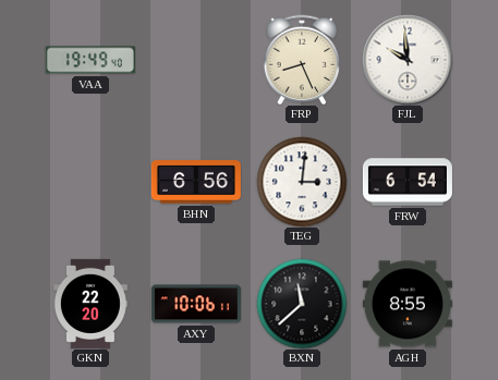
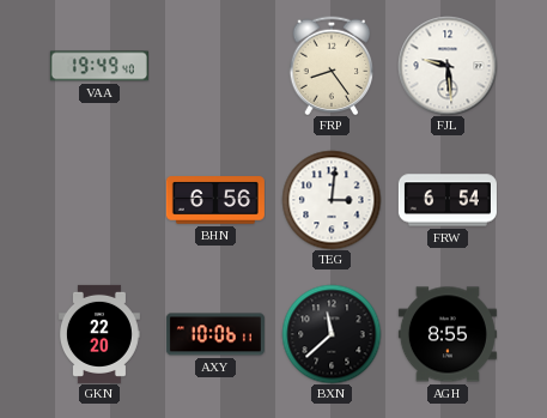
FRP: 8:26 -> 8:24
FJL: 9:59 -> 9:29
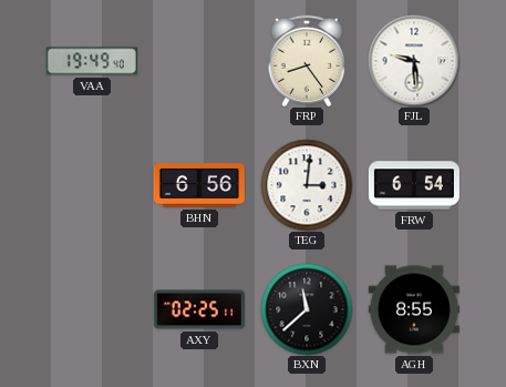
GKN: 22:20 -> none
AXY: 10:06 -> 02:25
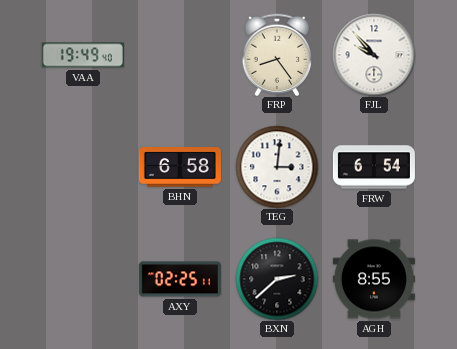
FJL: 9:29 -> 9:53
BHN: 6:56 -> 6:58
BXN: 11:38 -> 2:38
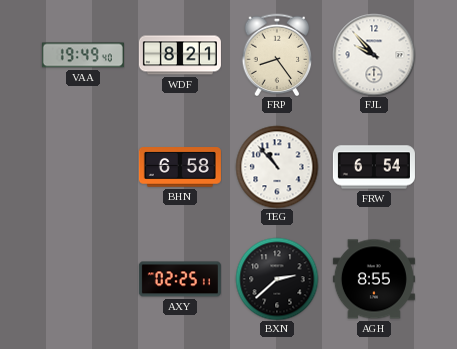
WDF: none -> 8:21
TEG: 3:01 -> 10:53
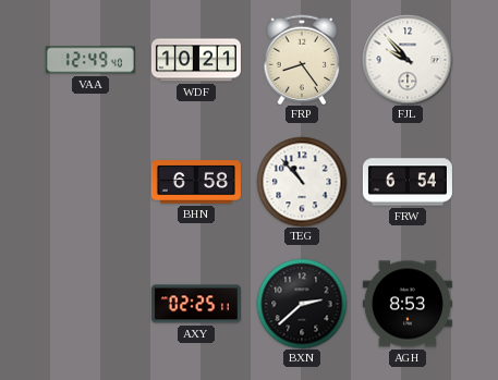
VAA: 19:49 -> 12:49
WDF: 8:21 -> 10:21
AGH: 8:55 -> 8:53
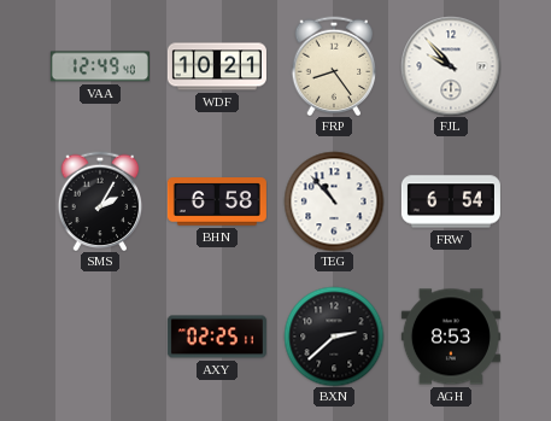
SMS: none -> 2:05
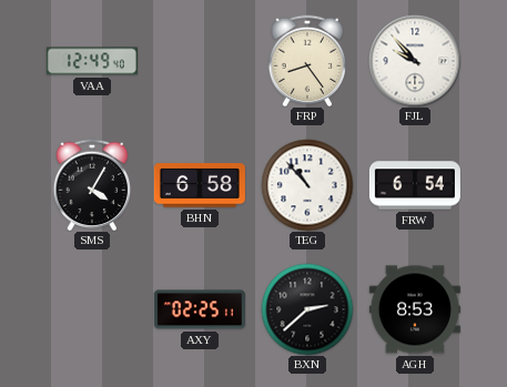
WDF: 10:21 -> none
SMS: 2:05 -> 4:05
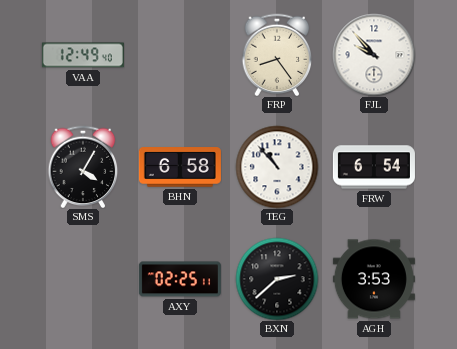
AGH: 8:53 -> 3:53
